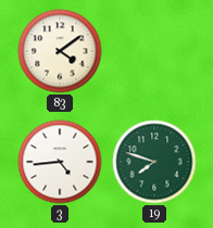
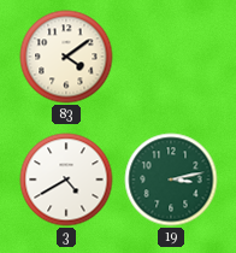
3: 4:44 -> 4:40
19: 7:48 -> 3:13
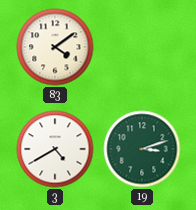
19: 3:13 -> 3:12
